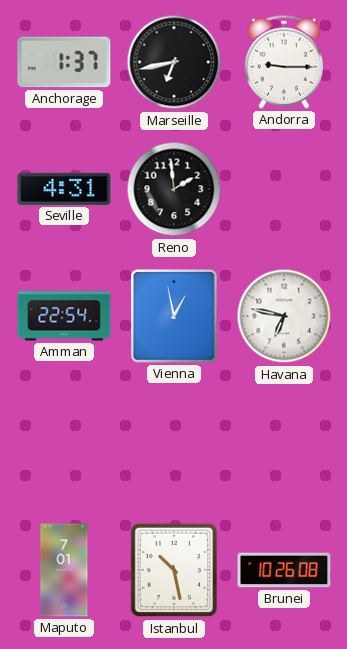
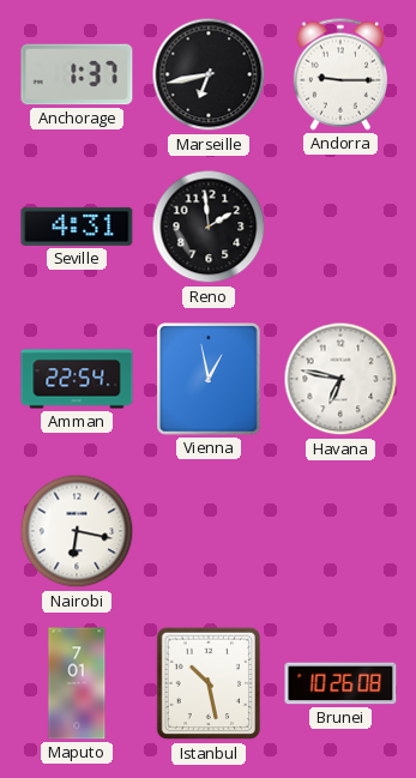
Nairobi: none -> 6:17
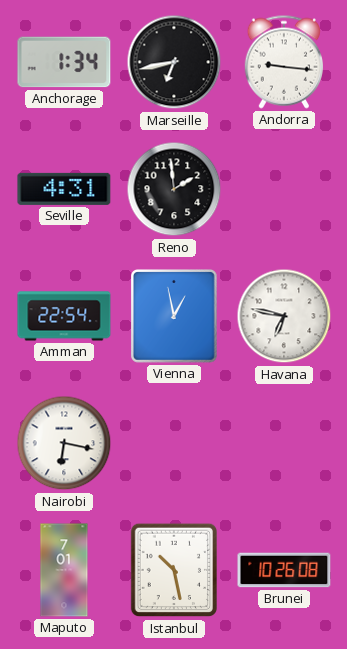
Anchorage: 1:37 -> 1:34
Andorra: 9:15 -> 9:16
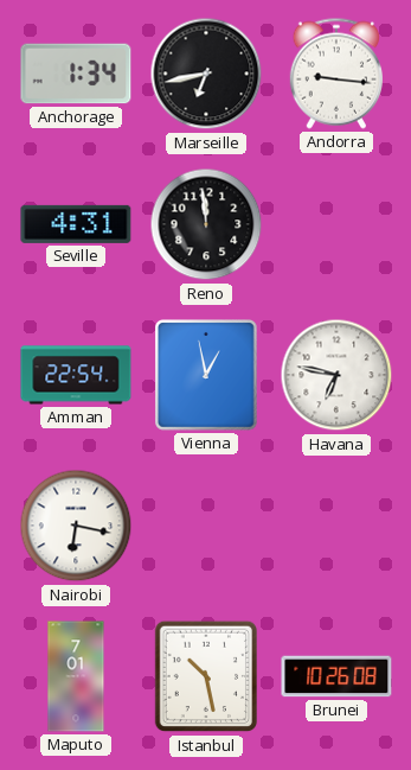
Reno: 1:59 -> 11:59
